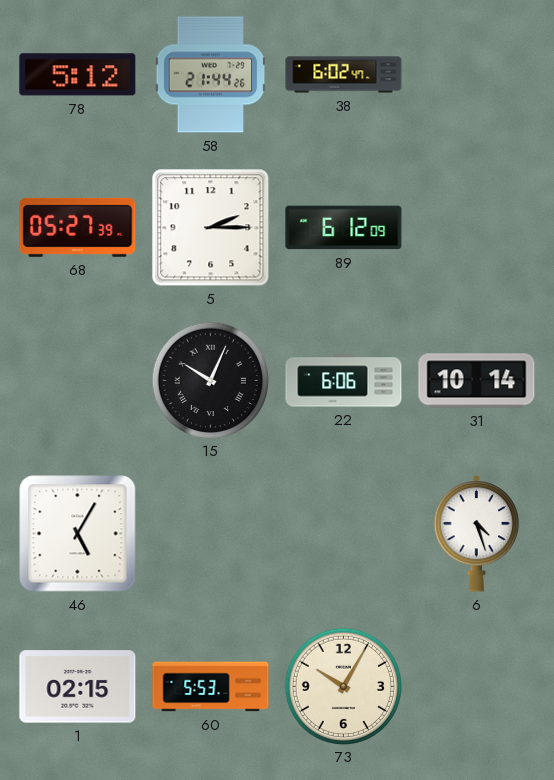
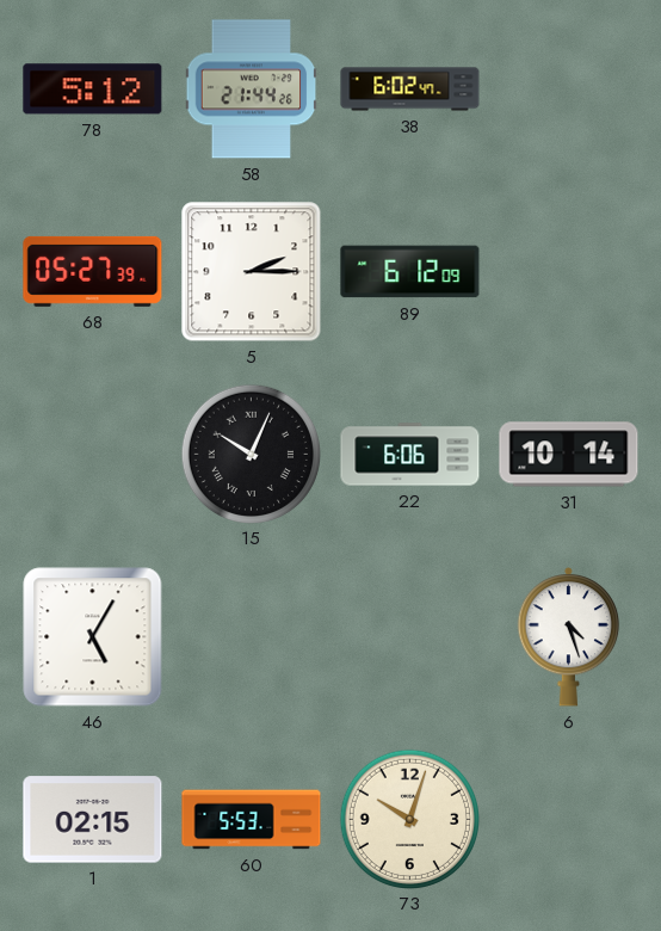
73: 10:05 -> 10:03
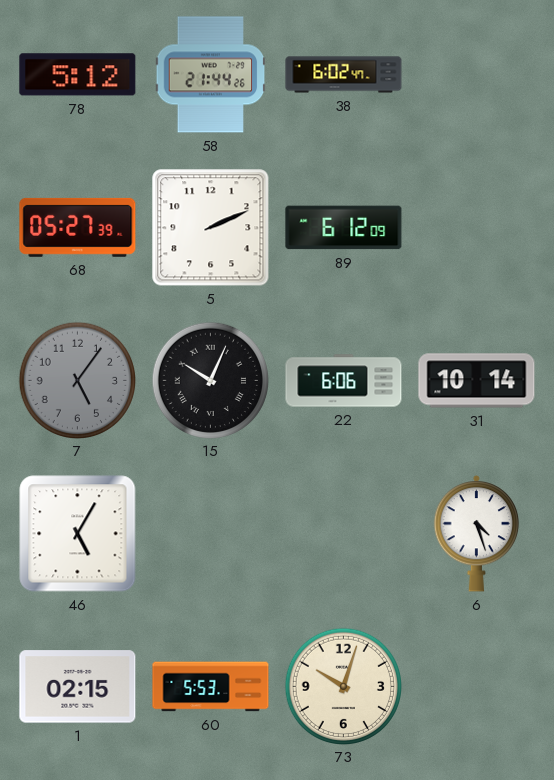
5: 2:15 -> 2:11
7: none -> 5:06
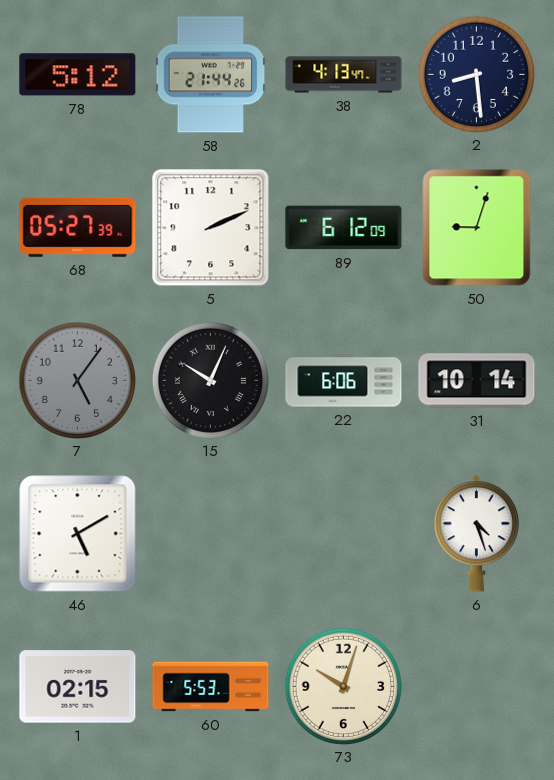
38: 6:02 -> 4:13
2: none -> 8:29
50: none -> 9:03
46: 5:05 -> 5:10
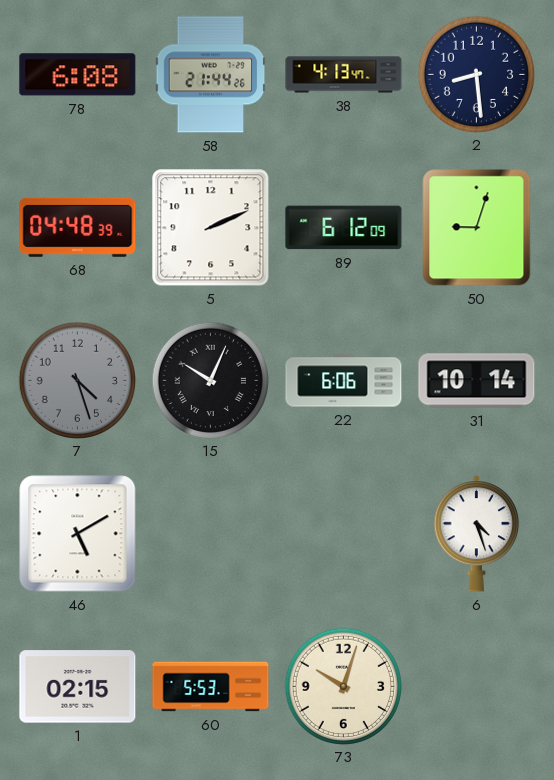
78: 5:12 -> 6:08
68: 05:27 -> 04:48
7: 5:06 -> 4:27
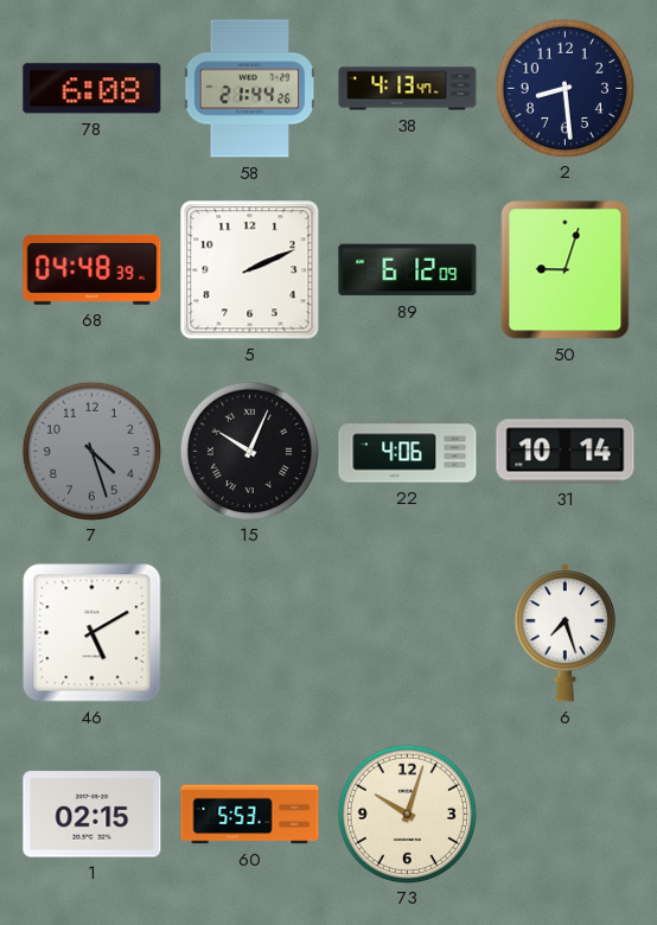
22: 6:06 -> 4:06
6: 4:27 -> 7:27
